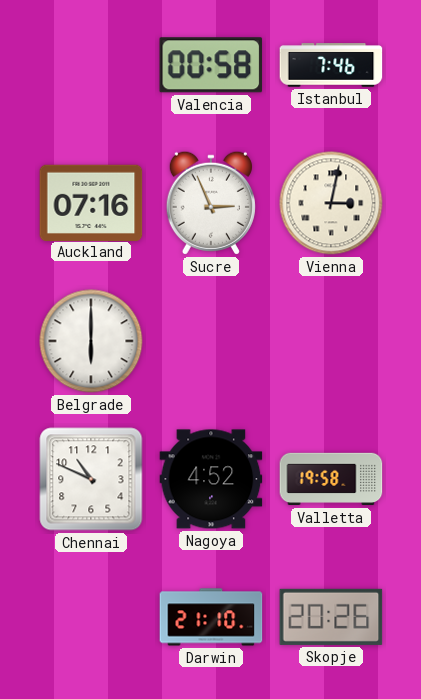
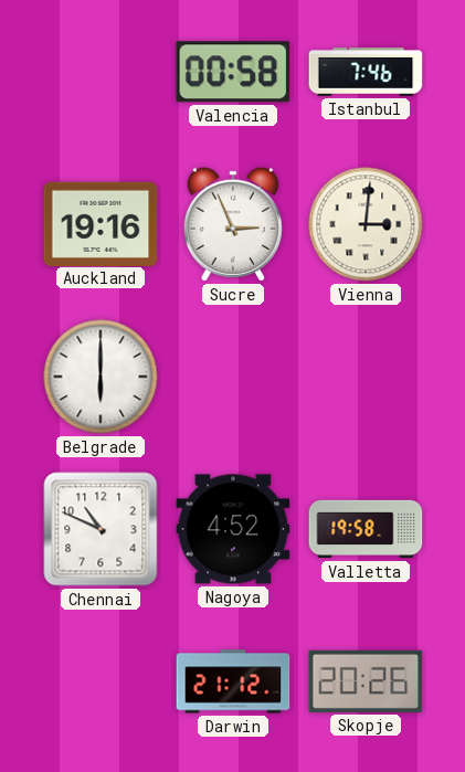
Auckland: 07:16 -> 19:16
Vienna: 3:02 -> 3:01
Darwin: 21:10 -> 21:12
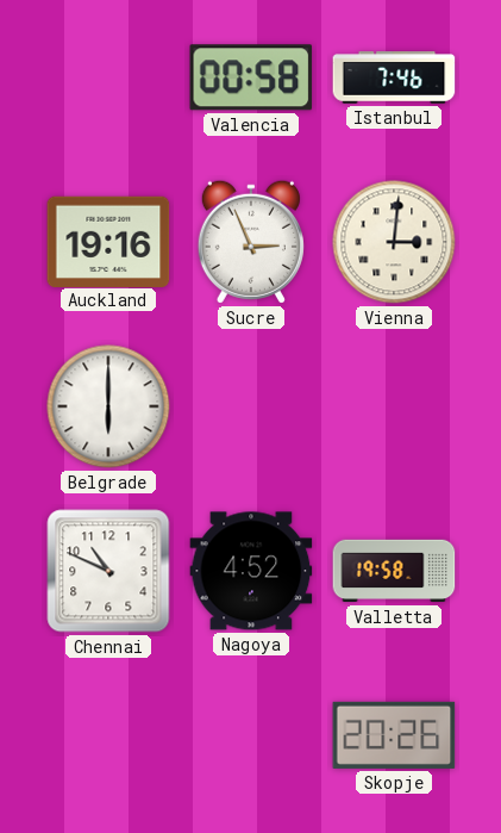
Darwin: 21:12 -> none
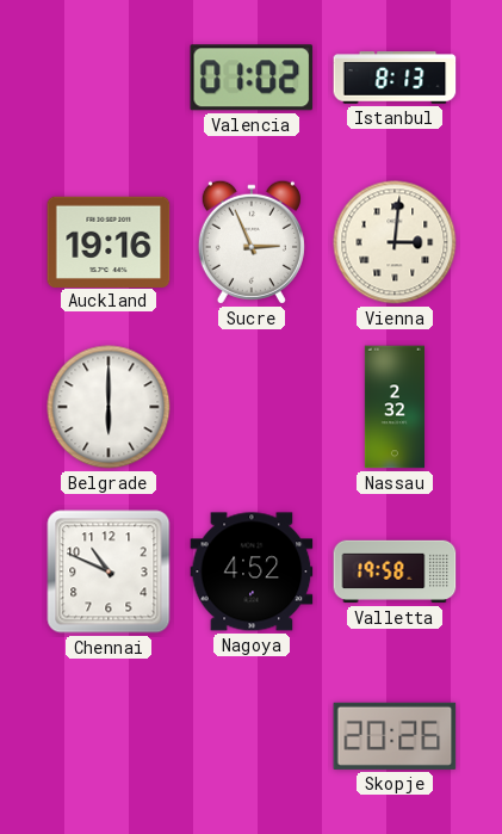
Valencia: 00:58 -> 01:02
Istanbul: 7:46 -> 8:13
Nassau: none -> 2:32
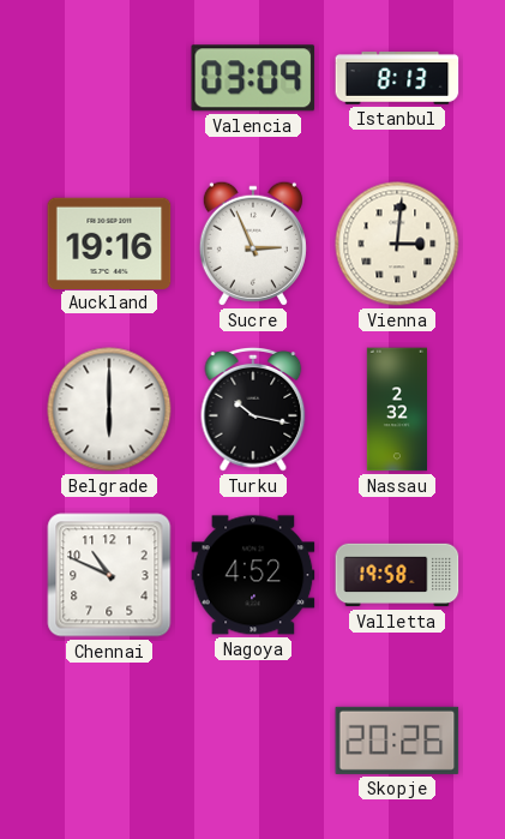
Valencia: 01:02 -> 03:09
Turku: none -> 10:17
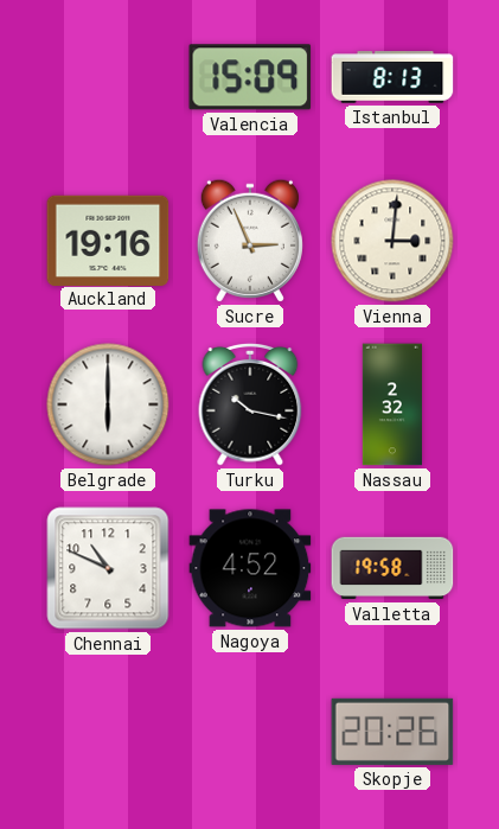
Valencia: 03:09 -> 15:09
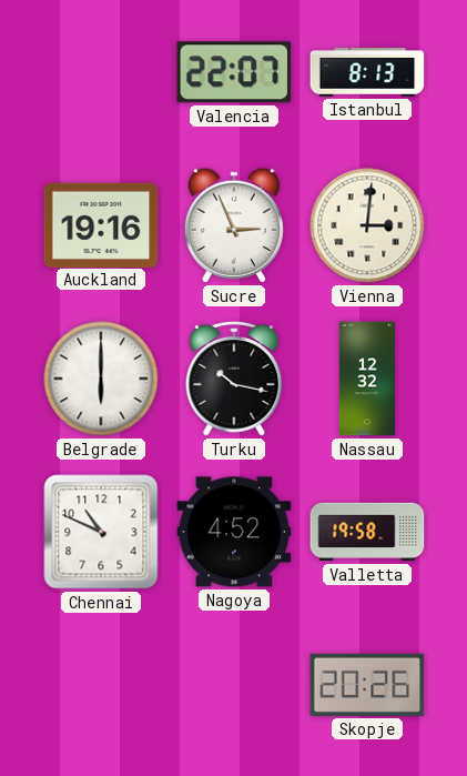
Valencia: 15:09 -> 22:07
Nassau: 2:32 -> 12:32
